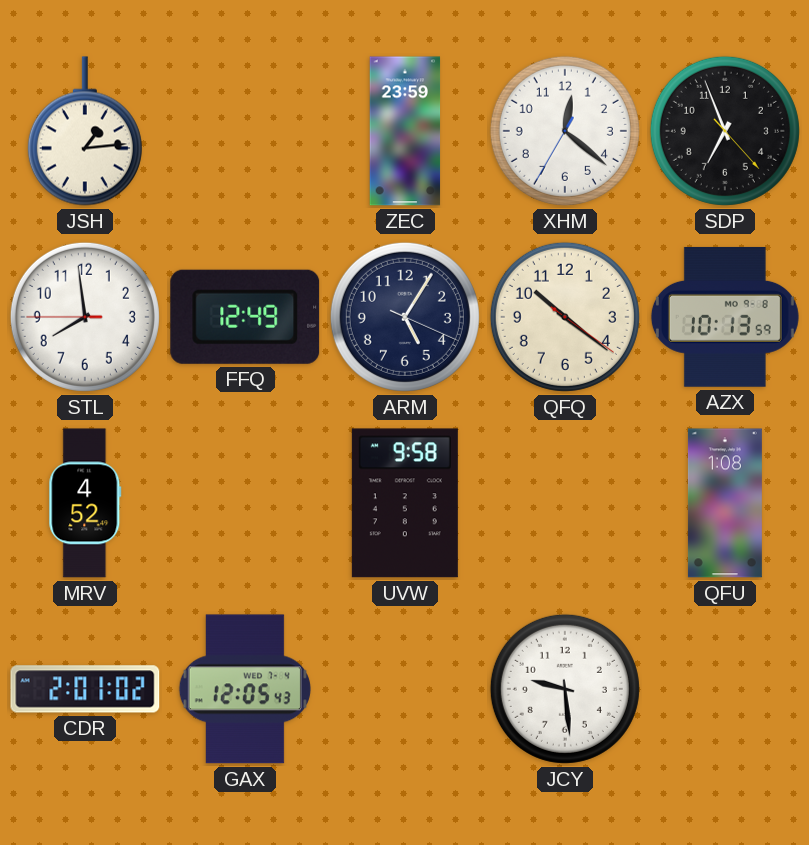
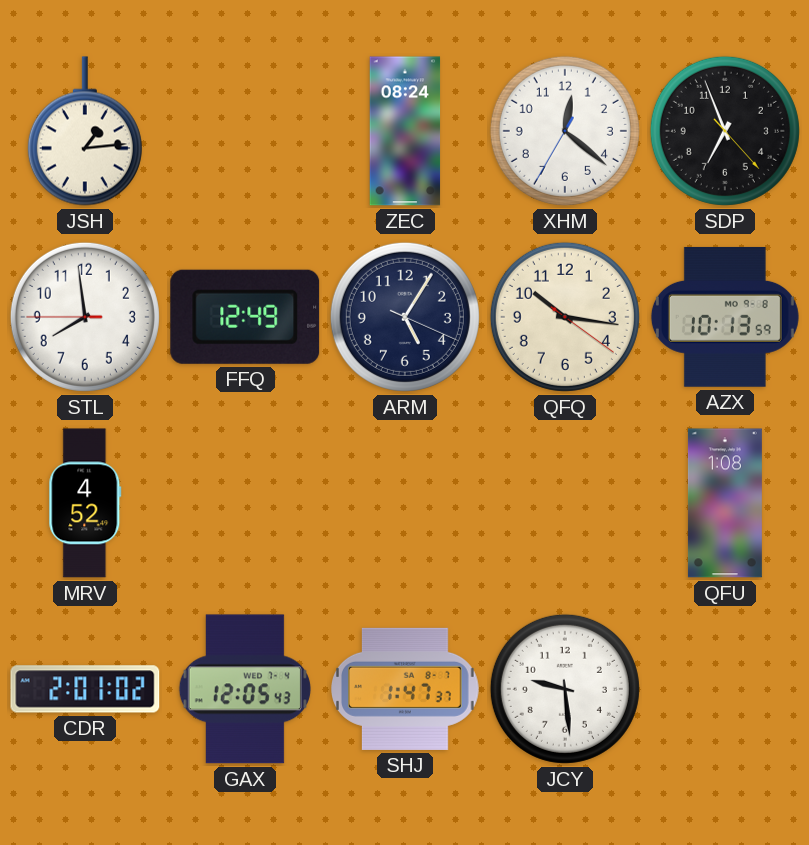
ZEC: 23:59 -> 08:24
QFQ: 10:21 -> 10:16
UVW: 9:58 -> none
SHJ: none -> 1:47
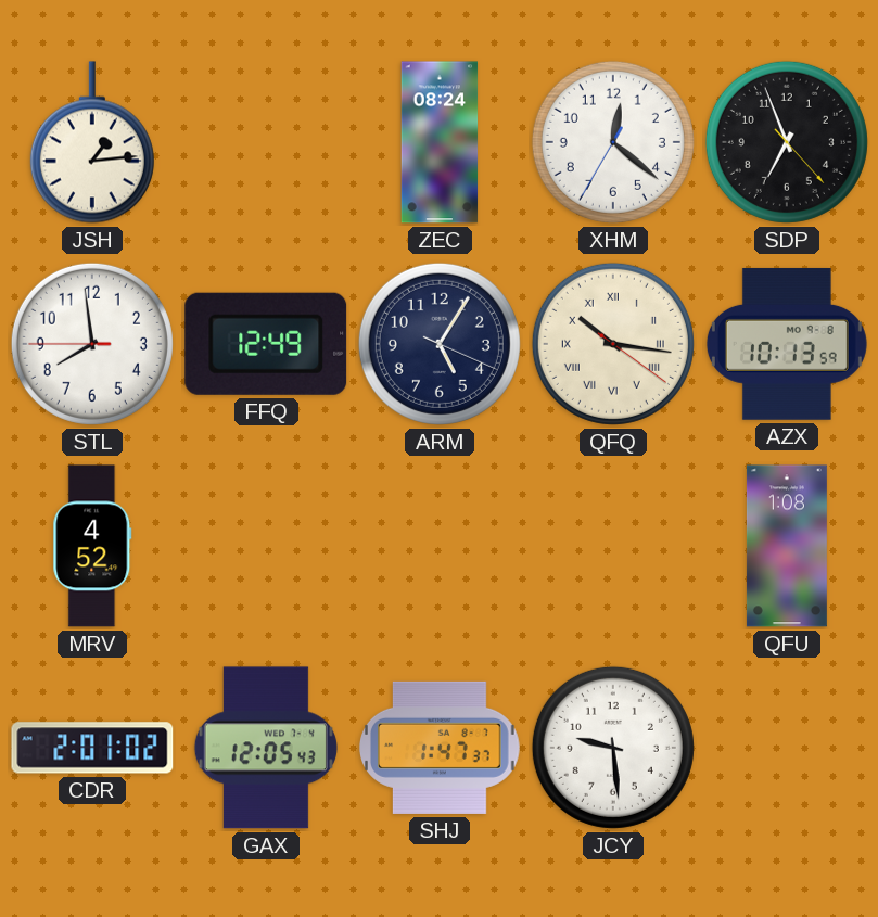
QFQ numerals: Arabic -> Roman
